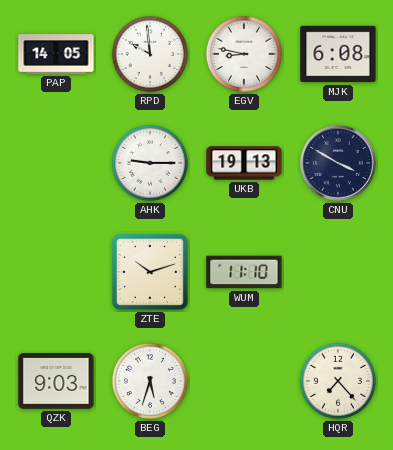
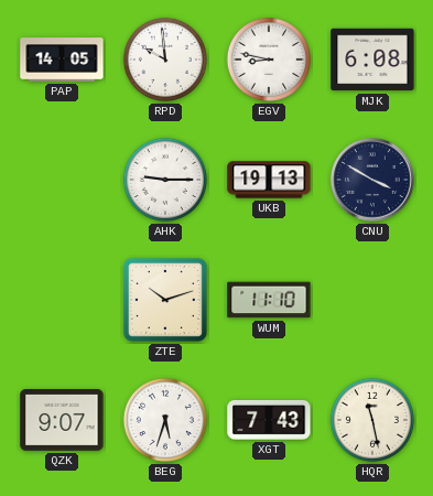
QZK: 9:03 -> 9:07
XGT: none -> 7:43
HQR: 7:23 -> 11:28
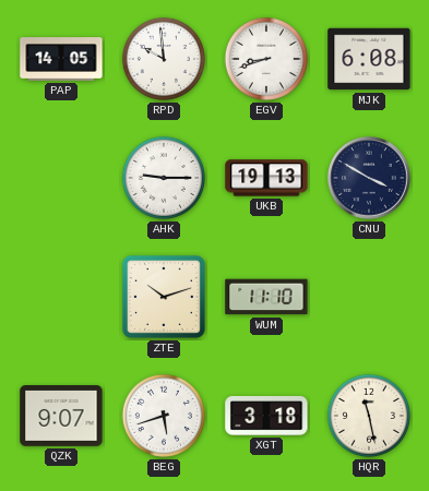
EGV: 8:47 -> 8:42
BEG: 5:33 -> 5:42
XGT: 7:43 -> 3:18
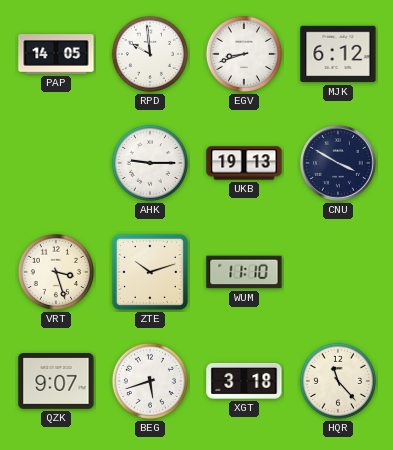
MJK: 6:08 -> 6:12
VRT: none -> 3:27
HQR: 11:28 -> 11:23
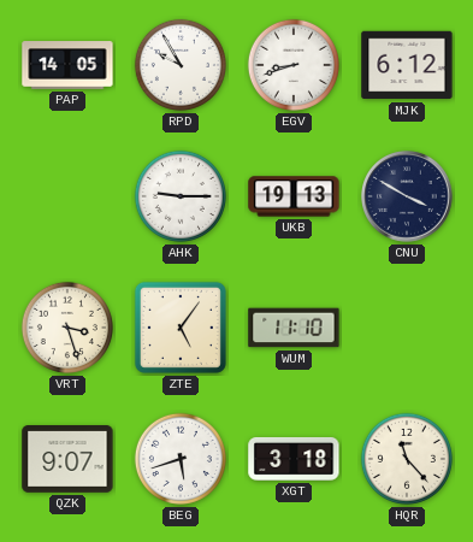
RPD: 9:59 -> 9:55
ZTE: 10:12 -> 5:06
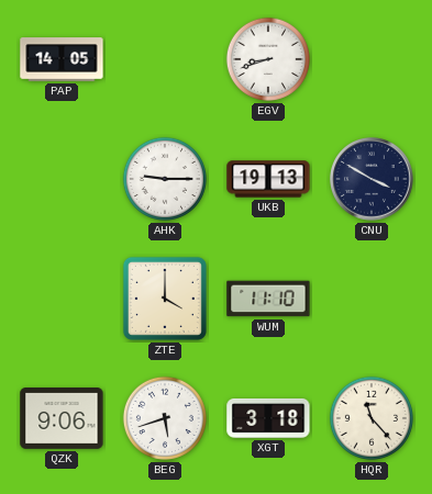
RPD: 9:55 -> none
MJK: 6:12 -> none
VRT: 3:27 -> none
ZTE: 5:06 -> 4:00
QZK: 9:07 -> 9:06
